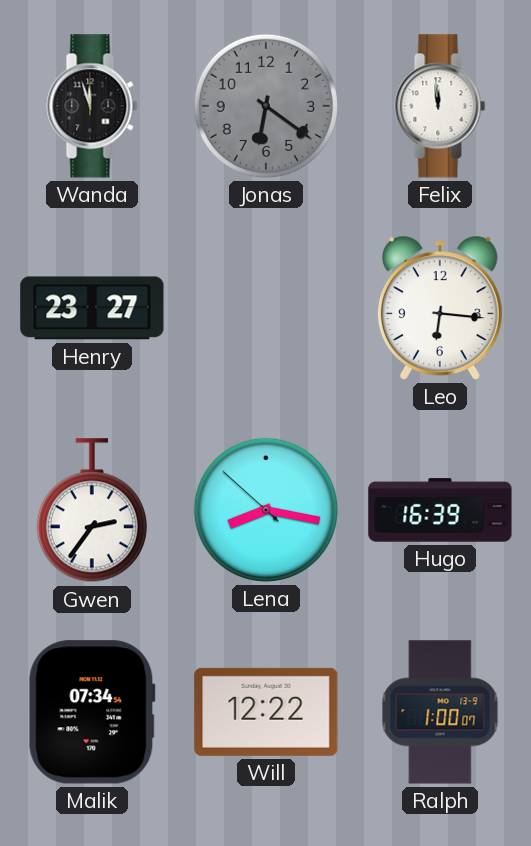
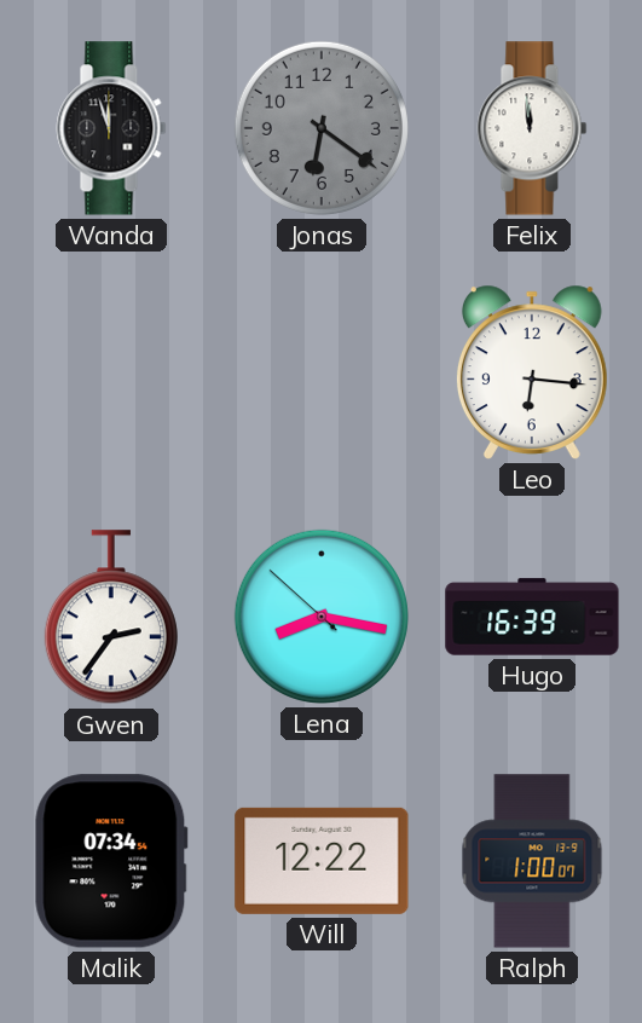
Henry: 23:27 -> none
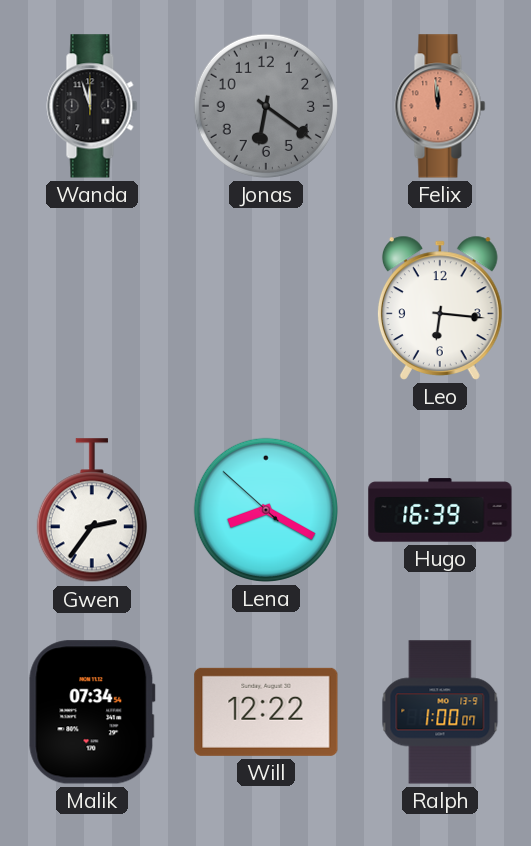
Felix dial: white -> salmon
Lena: 8:16 -> 8:19
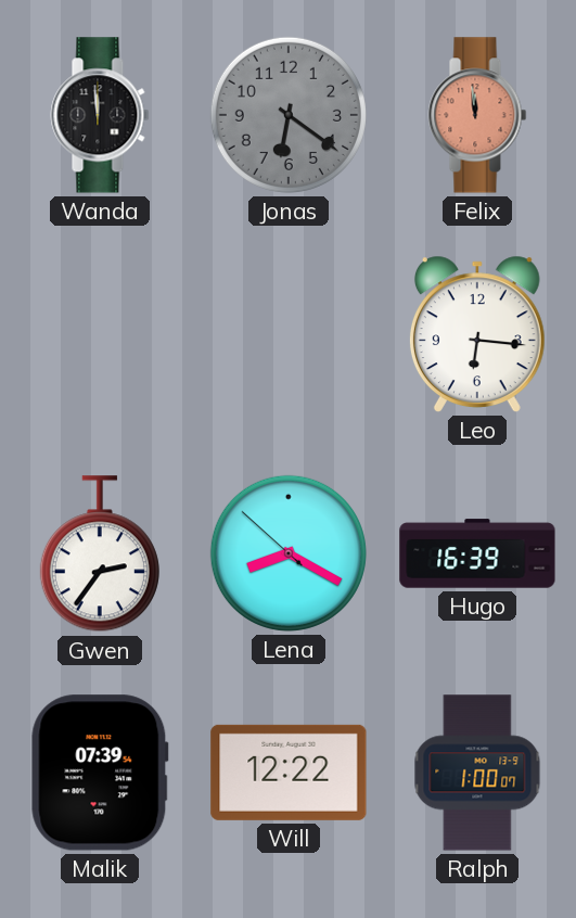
Wanda: 11:57 -> 11:59
Malik: 07:34 -> 07:39
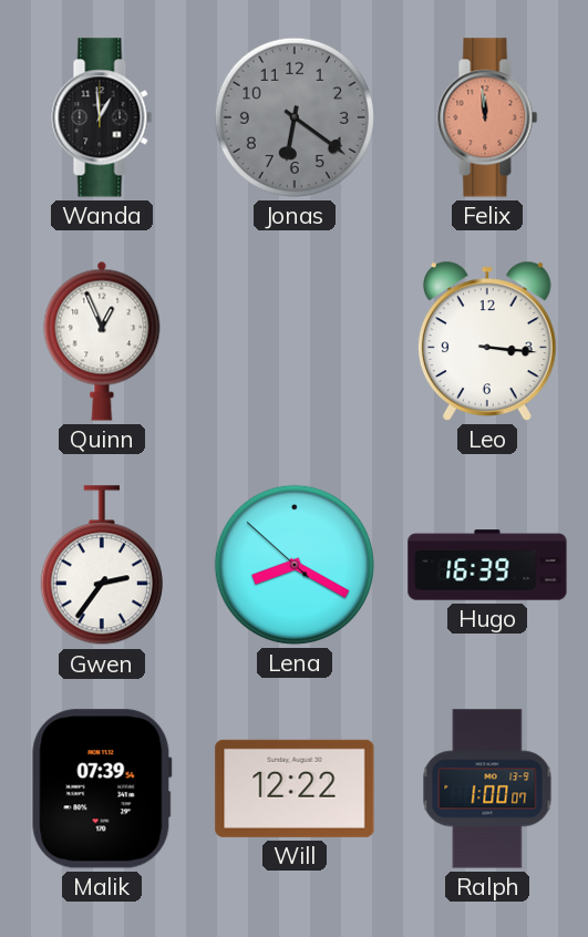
Wanda: 11:59 -> 12:59
Quinn: none -> 12:56
Leo: 6:16 -> 3:16
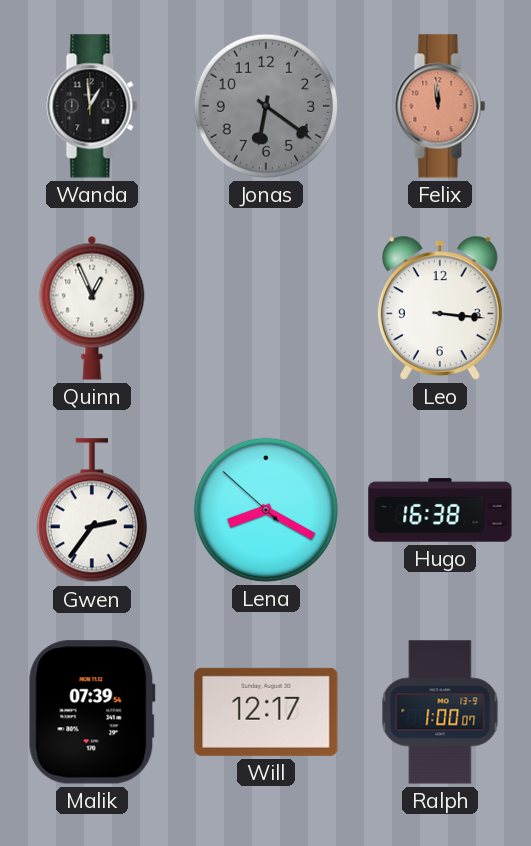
Hugo: 16:39 -> 16:38
Will: 12:22 -> 12:17
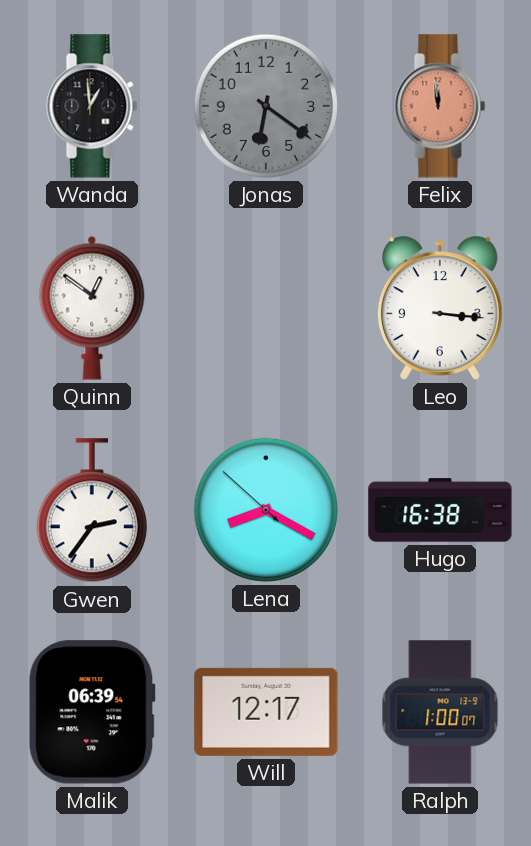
Quinn: 12:56 -> 12:51
Malik: 07:39 -> 06:39
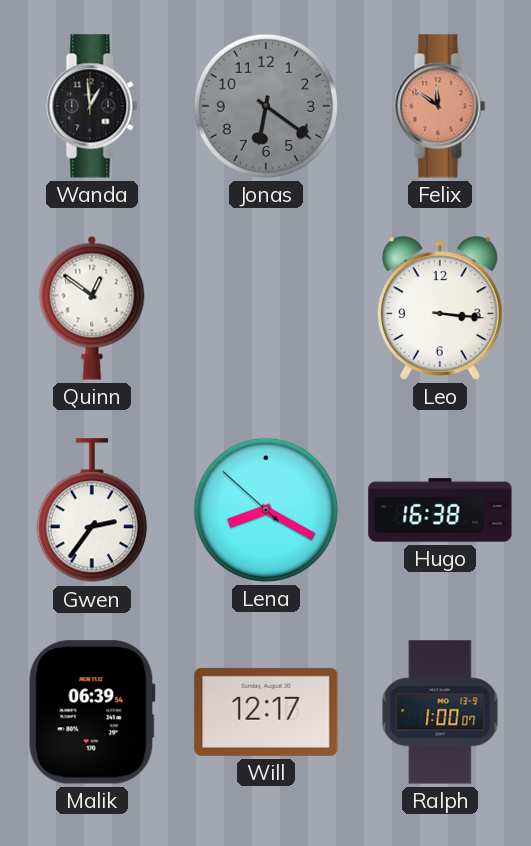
Felix: 11:59 -> 11:51
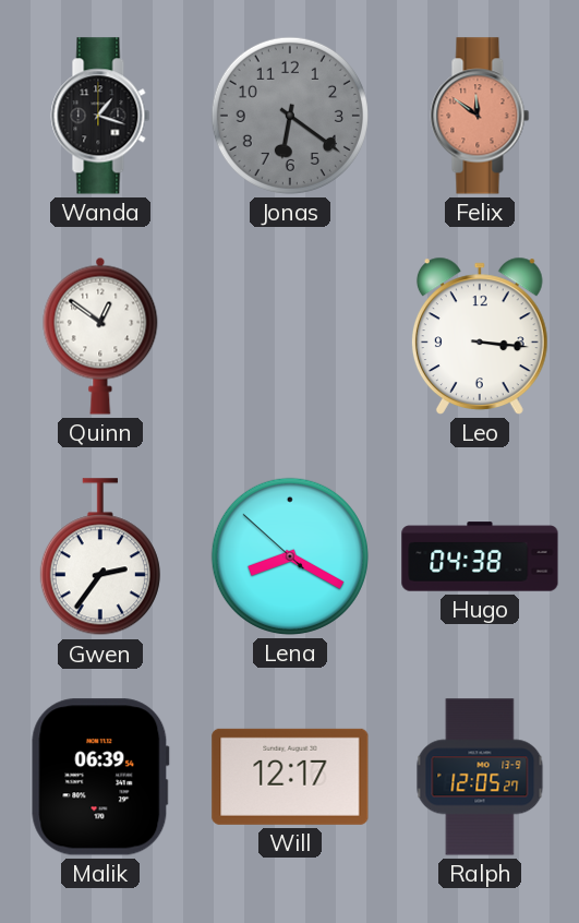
Wanda: 12:59 -> 1:18
Hugo: 16:38 -> 04:38
Ralph: 1:00 -> 12:05
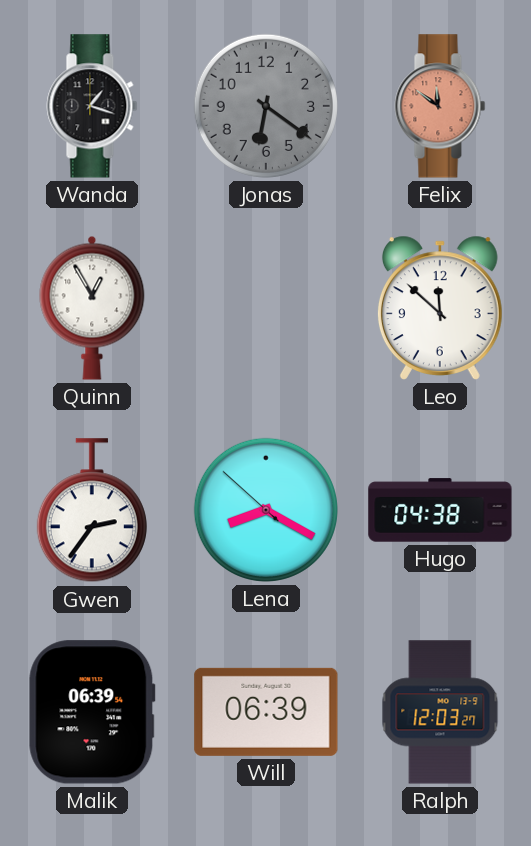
Quinn: 12:51 -> 12:55
Leo: 3:16 -> 11:52
Will: 12:17 -> 06:39
Ralph: 12:05 -> 12:03
